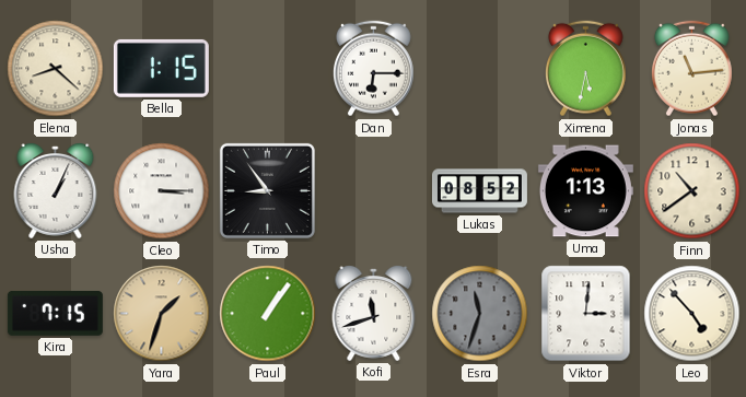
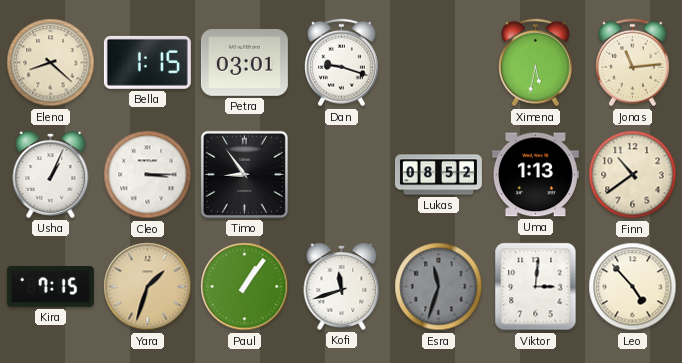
Petra: none -> 03:01
Dan: 6:15 -> 9:18
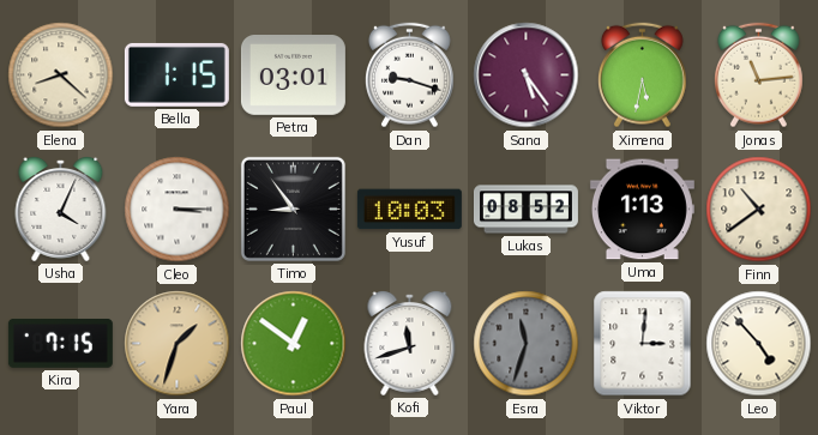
Sana: none -> 5:24
Usha: 1:04 -> 4:04
Yusuf: none -> 10:03
Paul: 1:06 -> 12:51
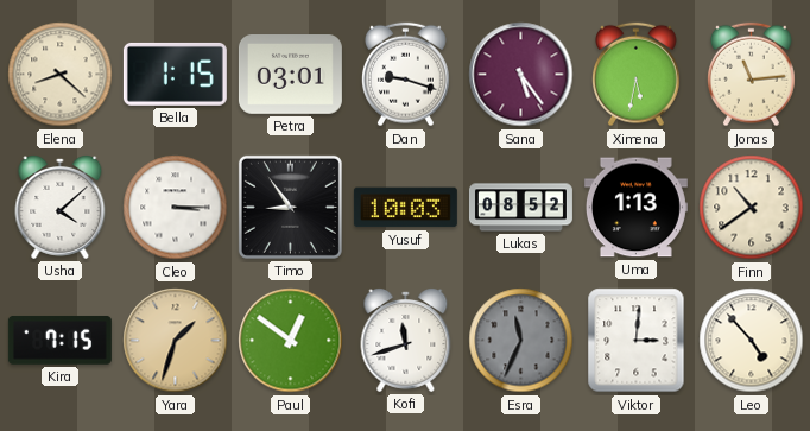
Usha: 4:04 -> 4:08
Esra: 11:33 -> 11:34
